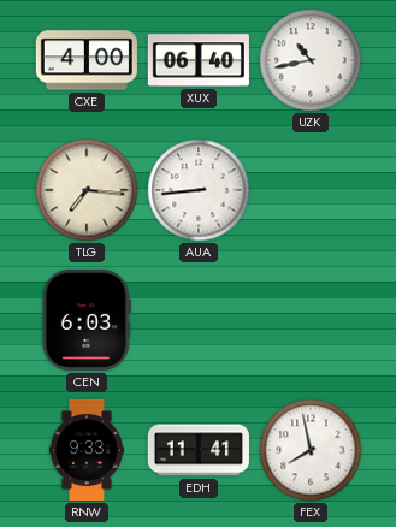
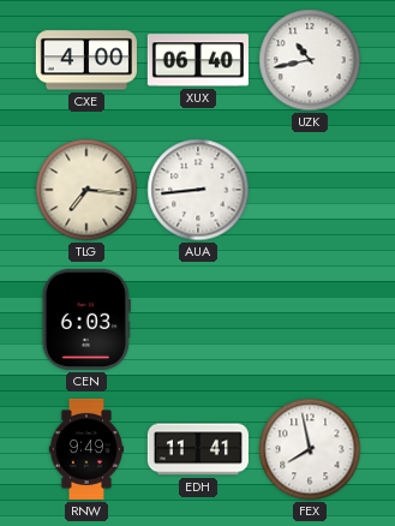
RNW: 9:33 -> 9:49
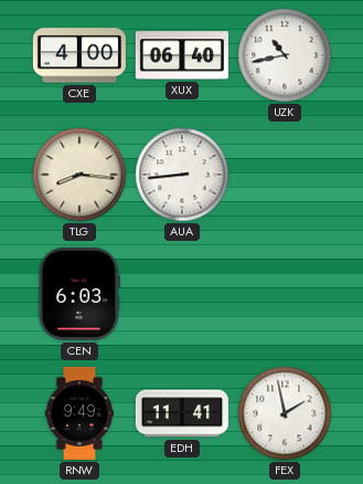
TLG: 7:16 -> 8:16
FEX: 7:58 -> 1:58
